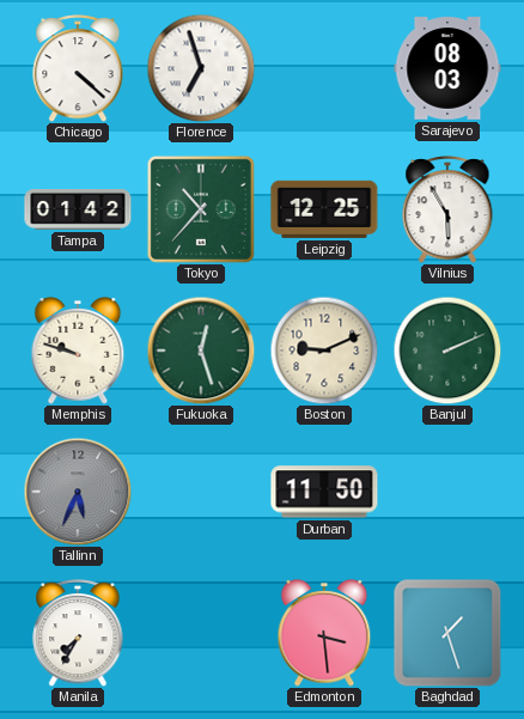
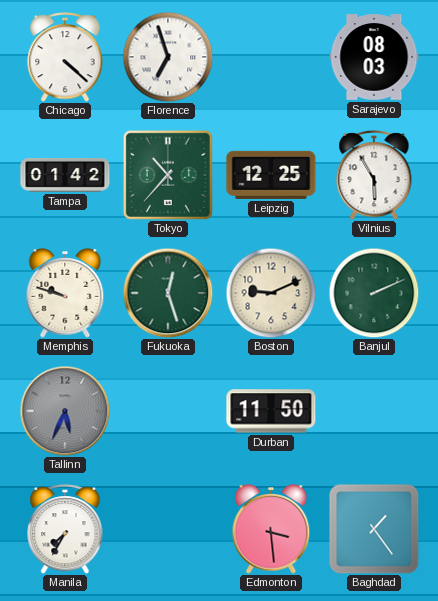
Baghdad: 1:27 -> 1:24
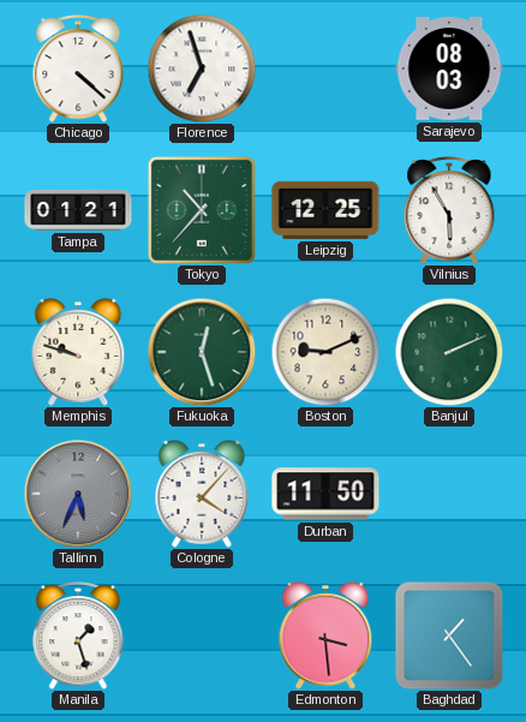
Tampa: 01:42 -> 01:21
Cologne: none -> 4:07
Manila: 7:35 -> 1:27
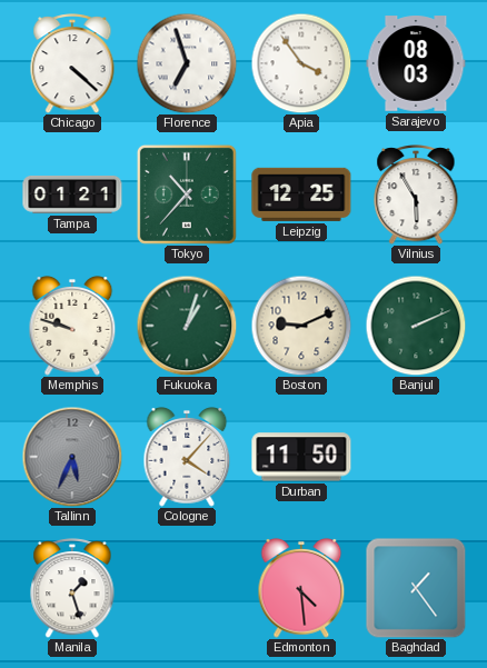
Apia: none -> 3:54
Fukuoka: 12:27 -> 1:03
Edmonton: 3:29 -> 4:29
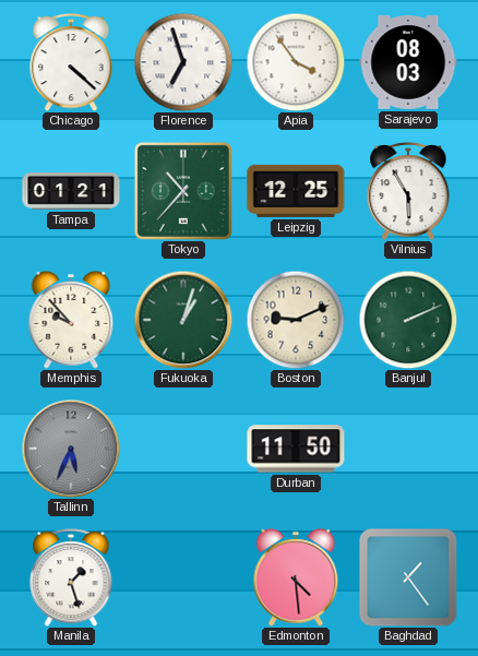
Memphis: 9:48 -> 9:53
Cologne: 4:07 -> none
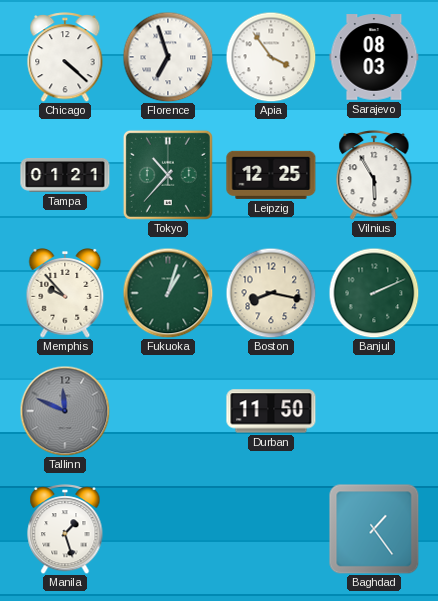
Boston: 9:11 -> 8:17
Tallinn: 5:34 -> 11:49
Edmonton: 4:29 -> none
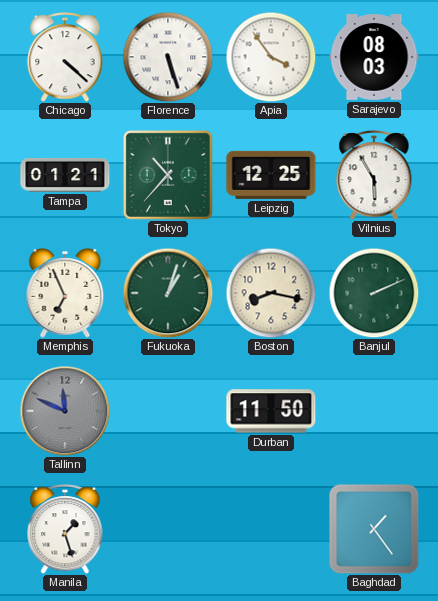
Florence: 6:57 -> 5:27
Memphis: 9:53 -> 6:56
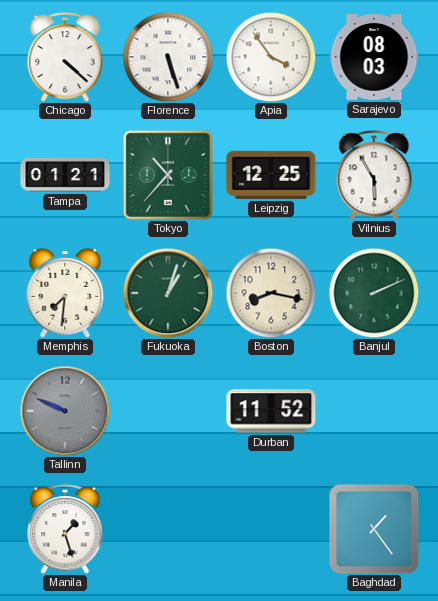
Memphis: 6:56 -> 7:31
Tallinn: 11:49 -> 9:49
Durban: 11:50 -> 11:52
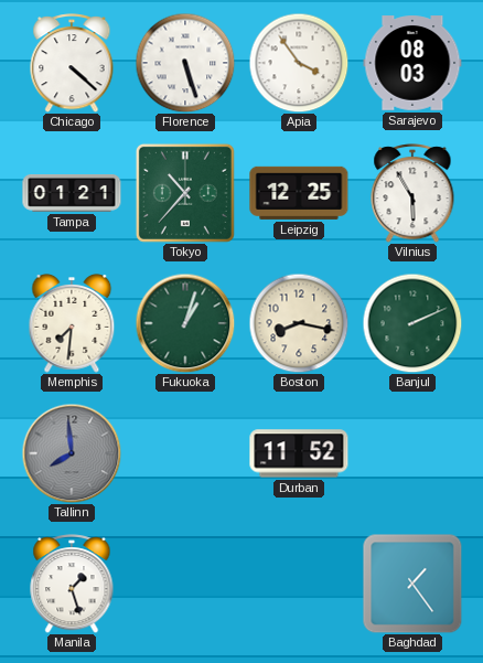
Tallinn: 9:49 -> 7:59
